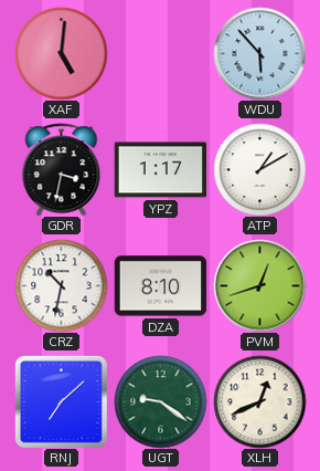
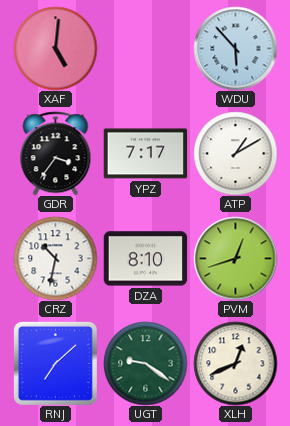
GDR: 3:32 -> 3:36
YPZ: 1:17 -> 7:17
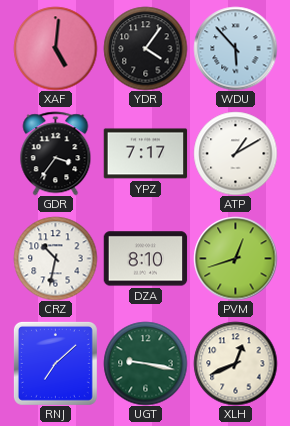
YDR: none -> 4:06
UGT: 9:21 -> 9:17
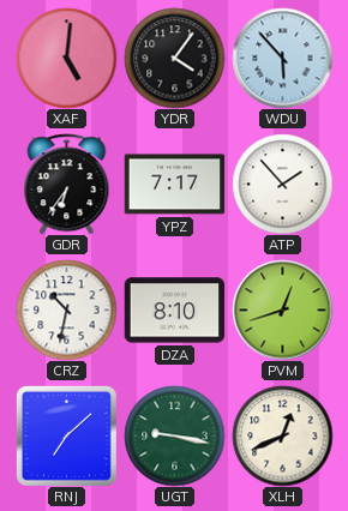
GDR: 3:36 -> 6:36
ATP: 1:10 -> 1:53
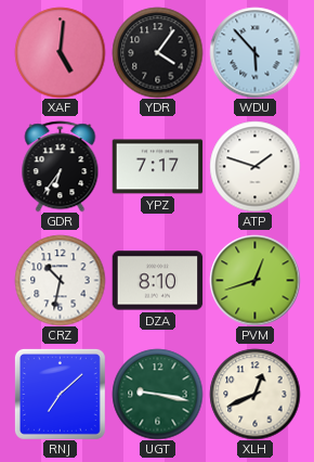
ATP: 1:53 -> 1:48
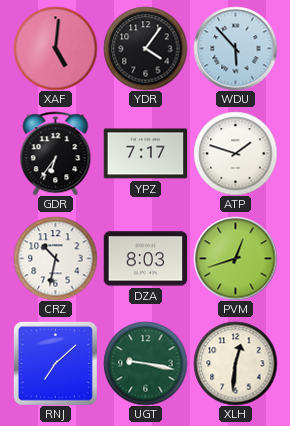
DZA: 8:10 -> 8:03
XLH: 12:41 -> 12:31
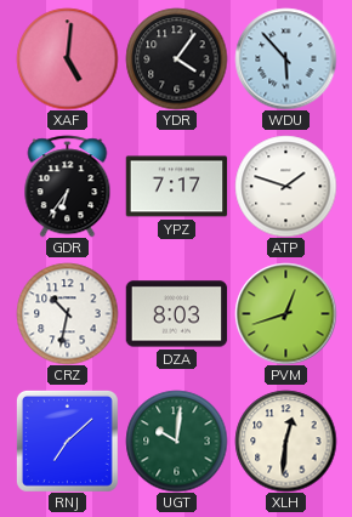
UGT: 9:17 -> 10:01
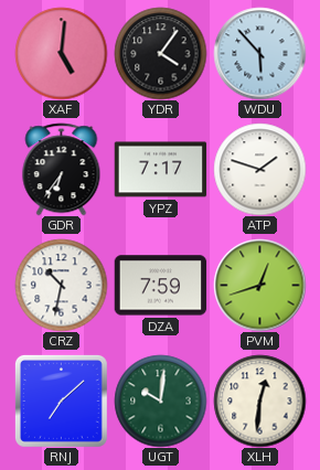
DZA: 8:03 -> 7:59
